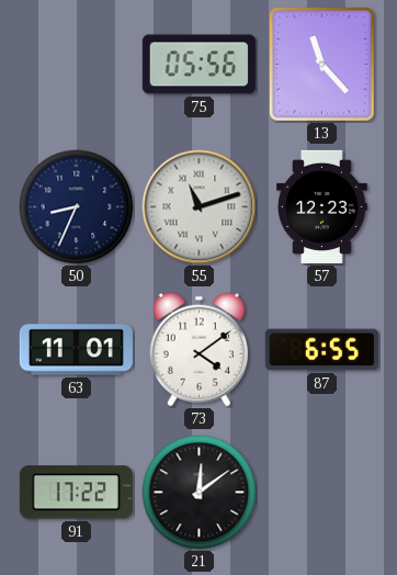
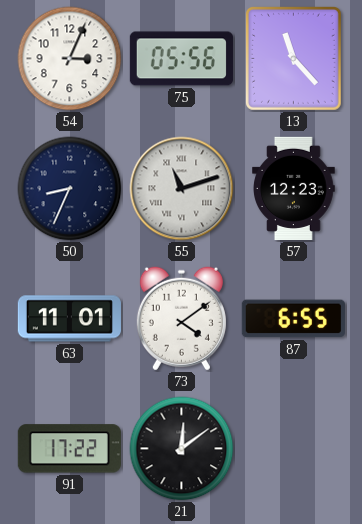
54: none -> 3:04
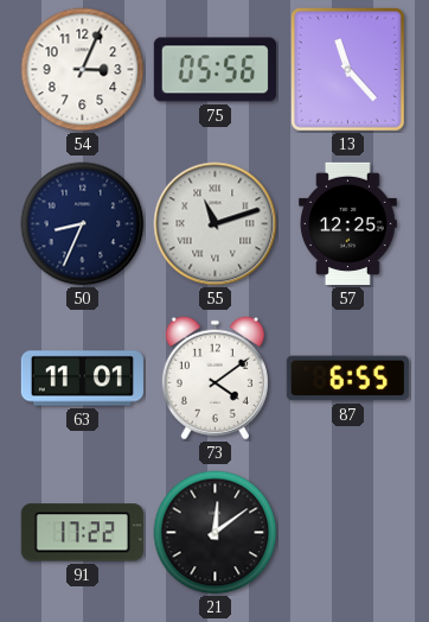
57: 12:23 -> 12:25
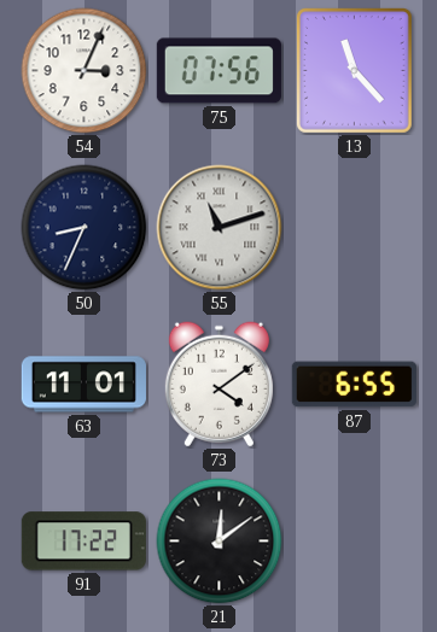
75: 05:56 -> 07:56
57: 12:25 -> none
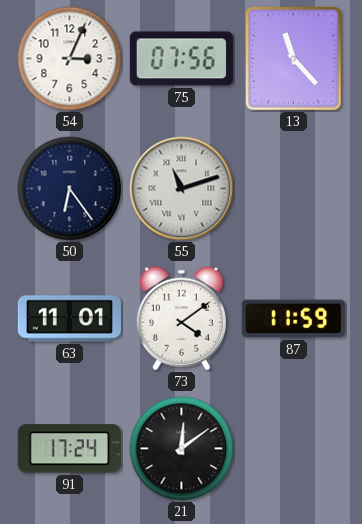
50: 8:34 -> 6:24
87: 6:55 -> 11:59
91: 17:22 -> 17:24
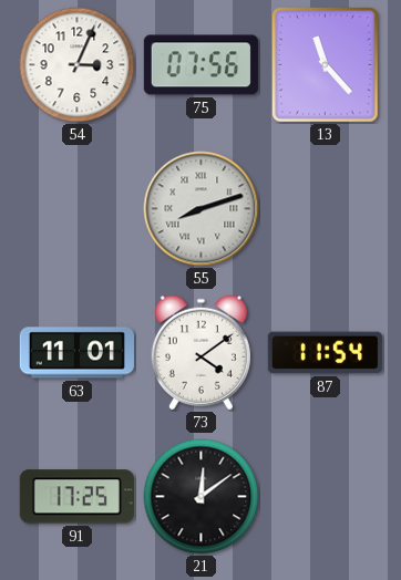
50: 6:24 -> none
55: 11:12 -> 8:12
87: 11:59 -> 11:54
91: 17:24 -> 17:25
